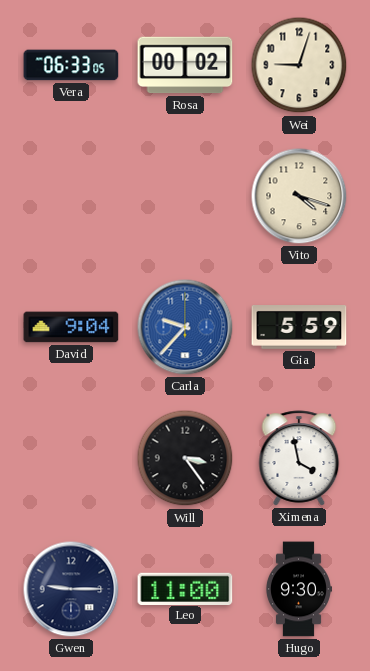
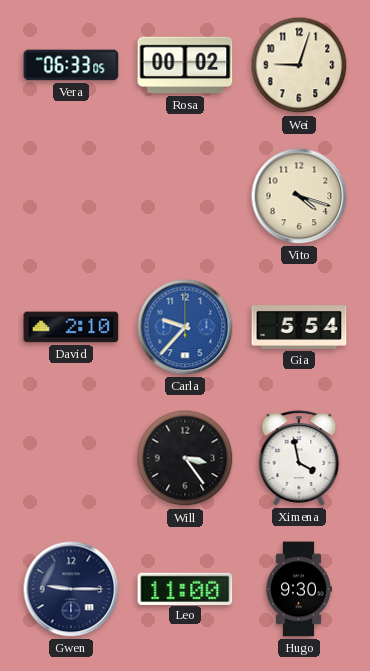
David: 9:04 -> 2:10
Gia: 5:59 -> 5:54
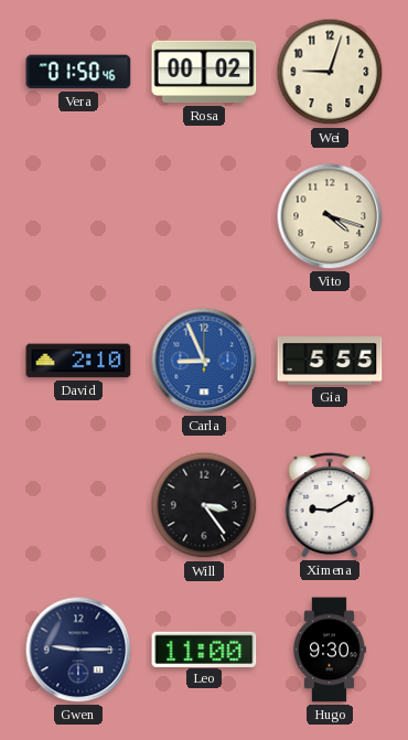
Vera: 06:33 -> 01:50
Carla: 9:37 -> 8:56
Gia: 5:54 -> 5:55
Ximena: 3:58 -> 9:10
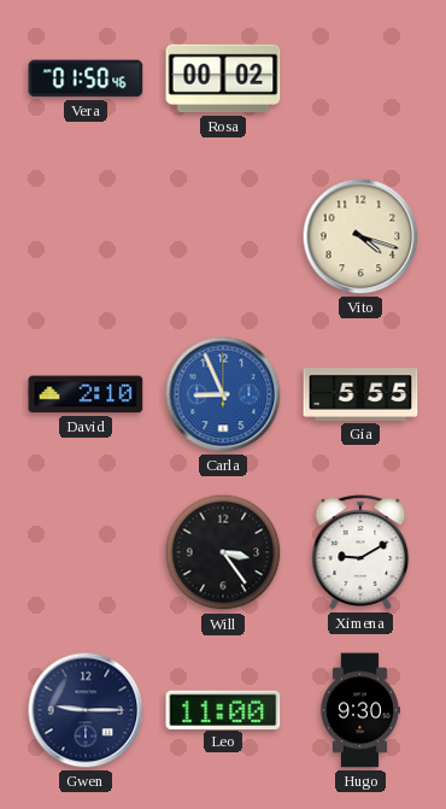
Wei: 9:03 -> none
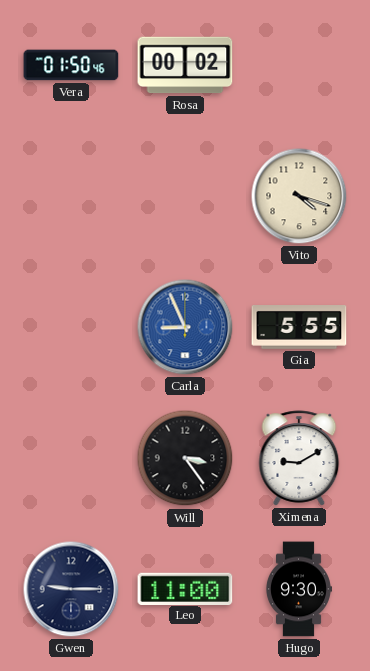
David: 2:10 -> none
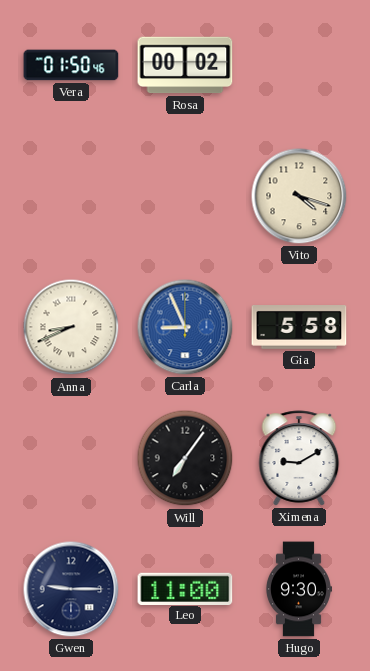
Anna: none -> 8:41
Gia: 5:55 -> 5:58
Will: 3:24 -> 7:06
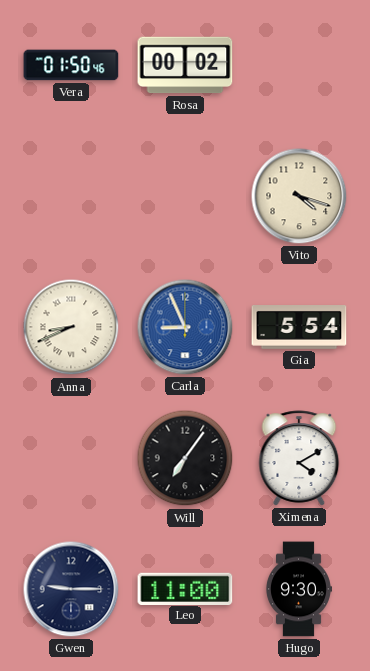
Gia: 5:58 -> 5:54
Ximena: 9:10 -> 4:10
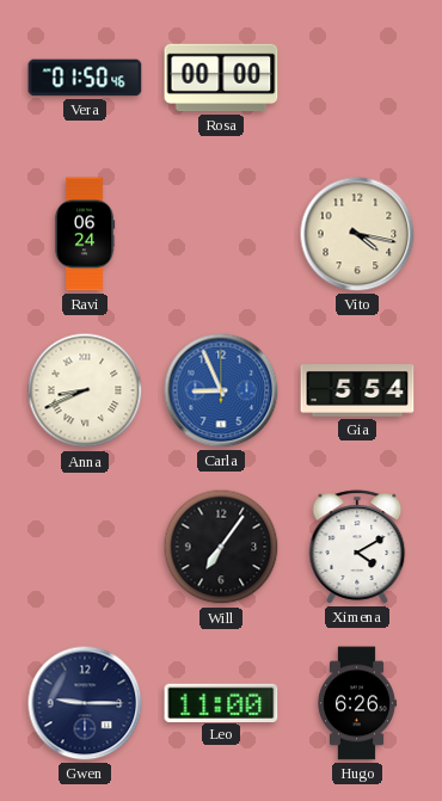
Rosa: 00:02 -> 00:00
Ravi: none -> 06:24
Vito: 4:18 -> 4:17
Hugo: 9:30 -> 6:26
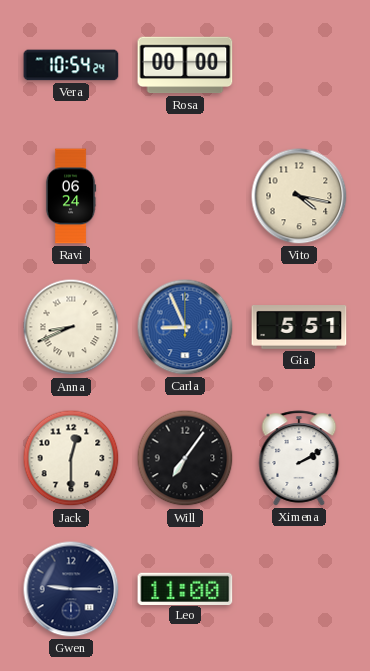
Vera: 01:50 -> 10:54
Gia: 5:54 -> 5:51
Jack: none -> 12:30
Ximena: 4:10 -> 2:10
Hugo: 6:26 -> none
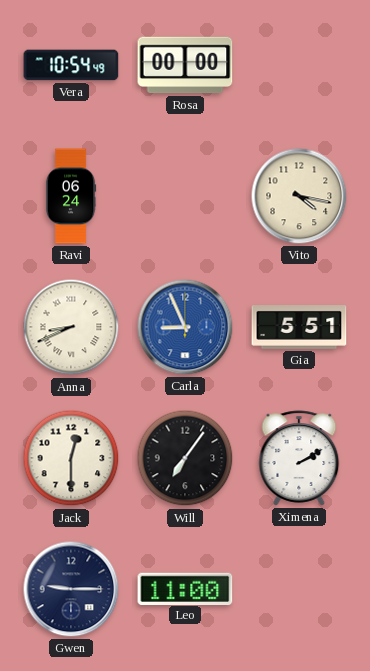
Vera: 10:54:24 -> 10:54:49
